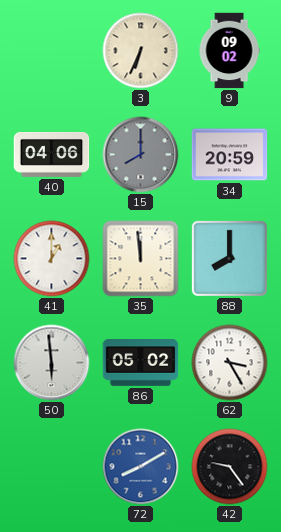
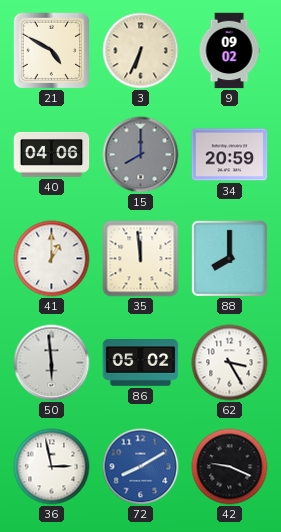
21: none -> 4:50
36: none -> 2:58
42: 9:24 -> 9:19
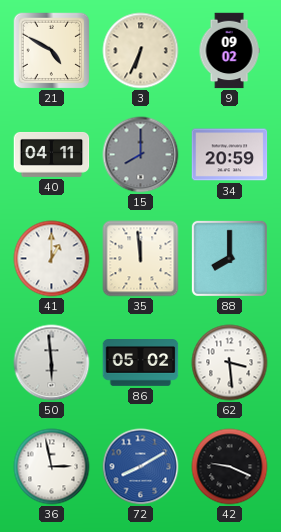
40: 04:06 -> 04:11
62: 3:25 -> 3:29
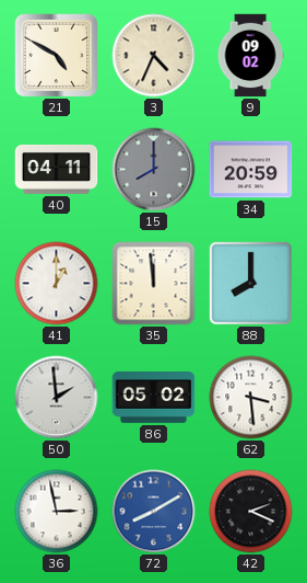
3: 6:34 -> 4:34
50: 5:59 -> 1:59
42: 9:19 -> 2:19
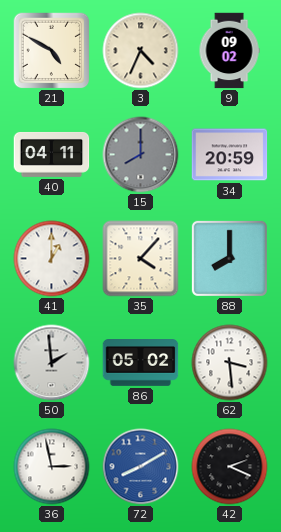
35: 11:59 -> 4:07
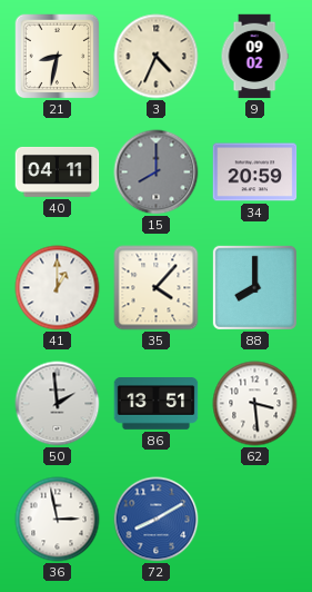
21: 4:50 -> 8:32
86: 05:02 -> 13:51
42: 2:19 -> none
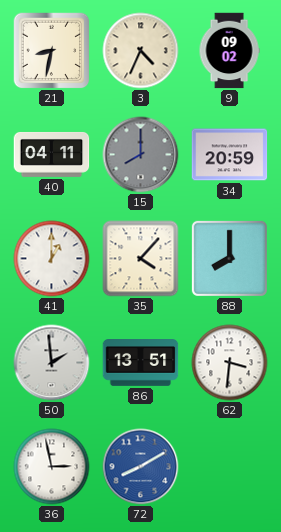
62: 3:29 -> 3:31
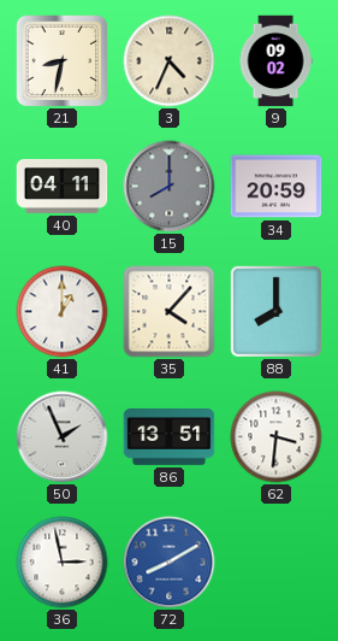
50: 1:59 -> 1:56
